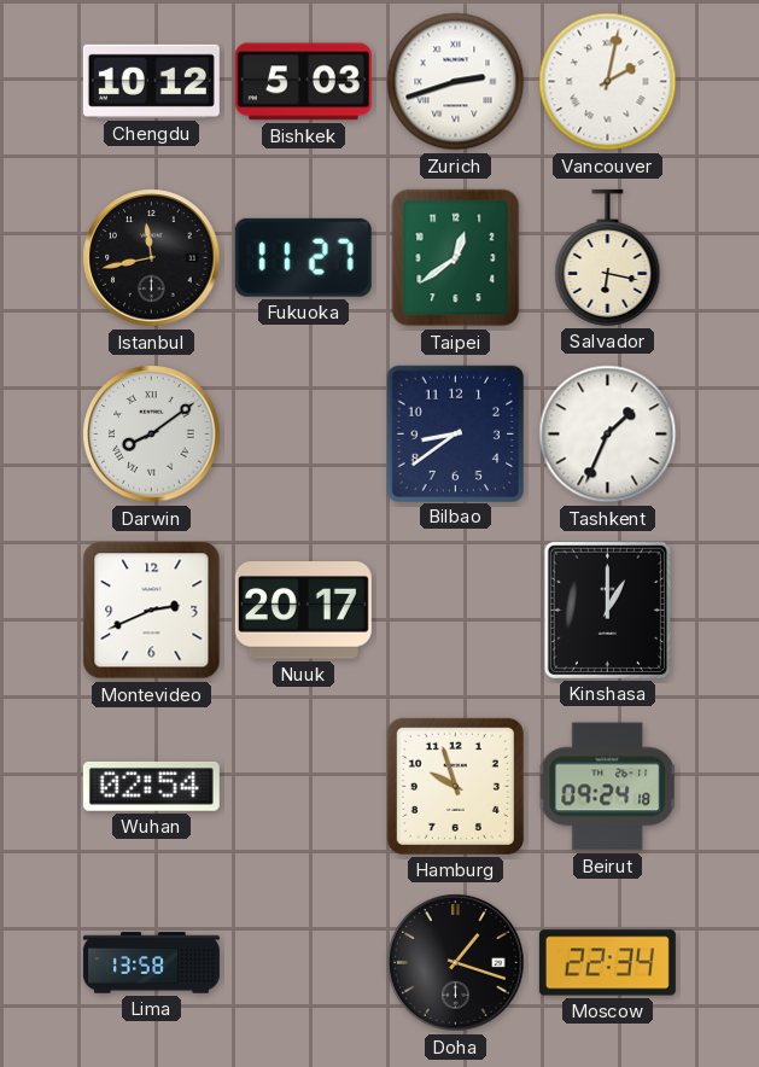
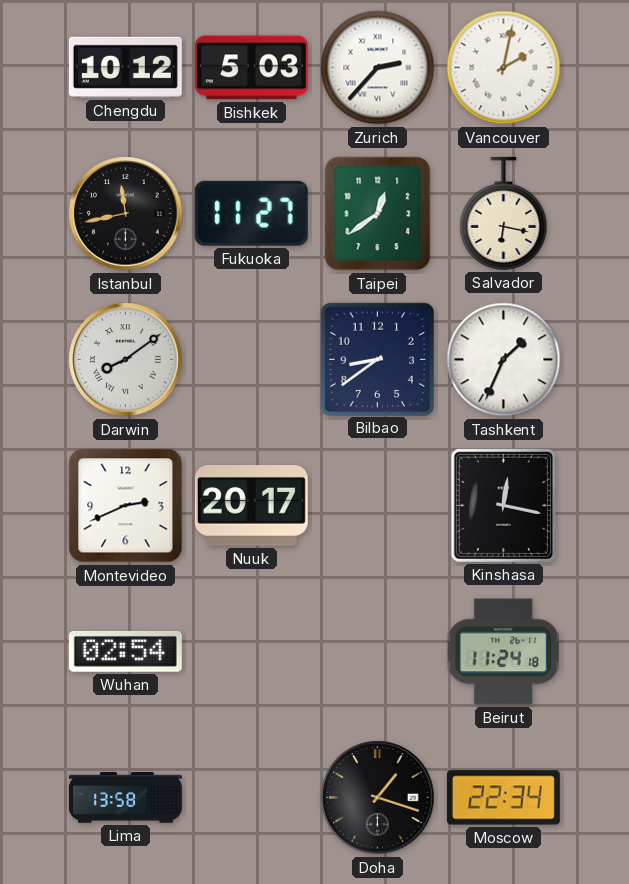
Zurich: 2:42 -> 2:37
Kinshasa: 1:00 -> 12:17
Hamburg: 9:57 -> none
Beirut: 09:24 -> 11:24
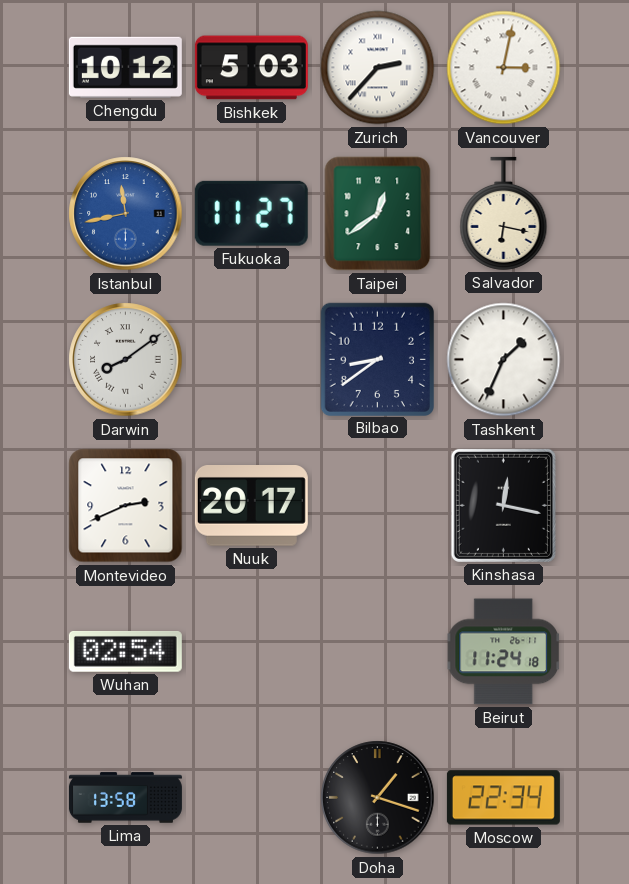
Vancouver: 2:02 -> 3:02
Istanbul dial: black -> blue
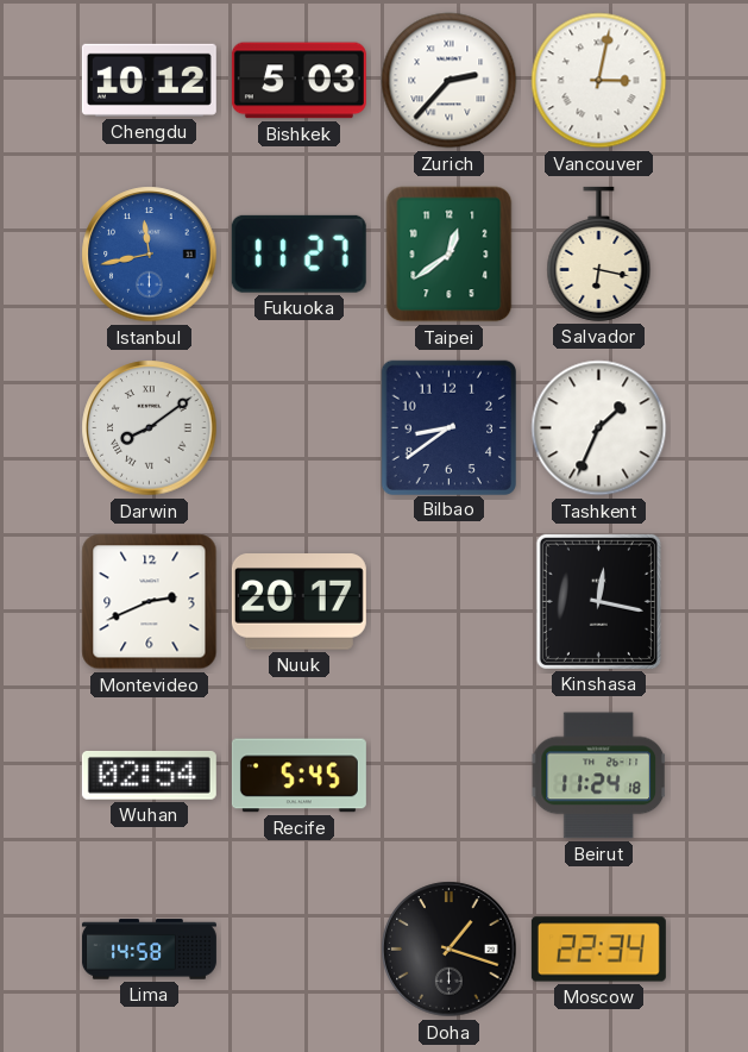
Recife: none -> 5:45
Lima: 13:58 -> 14:58
